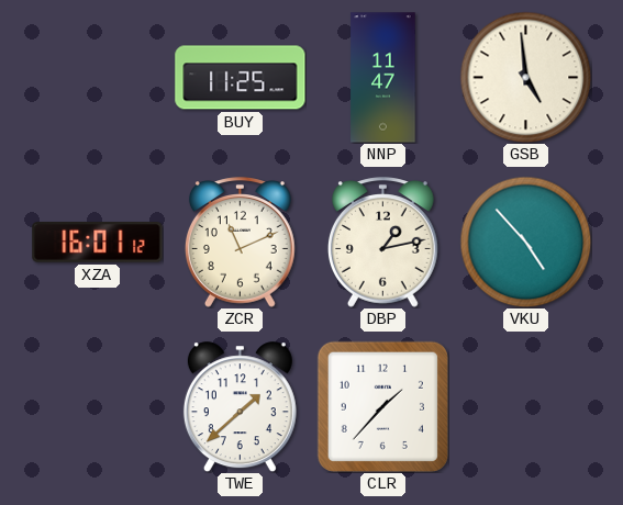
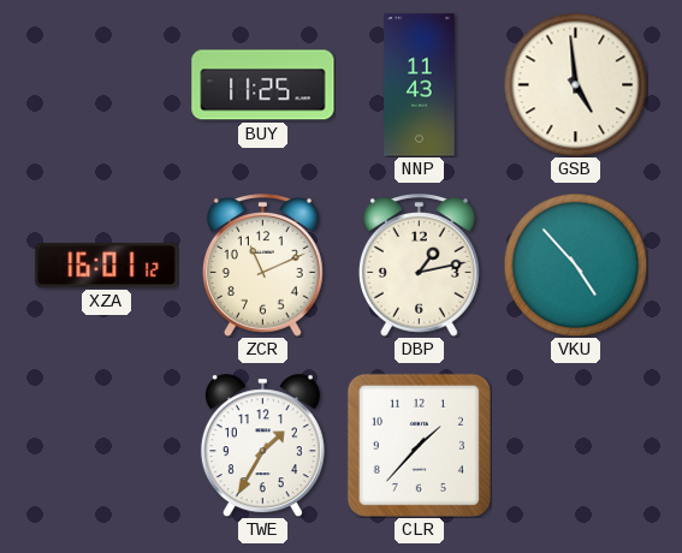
NNP: 11:47 -> 11:43
TWE: 1:38 -> 1:35
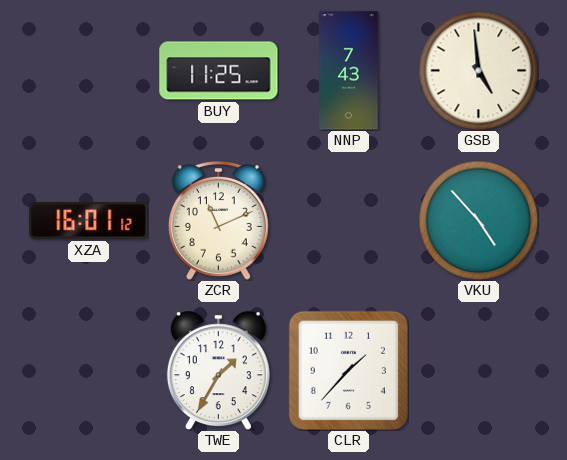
NNP: 11:43 -> 7:43
DBP: 1:13 -> none
